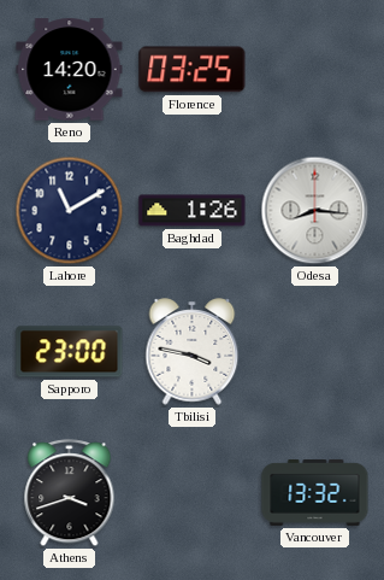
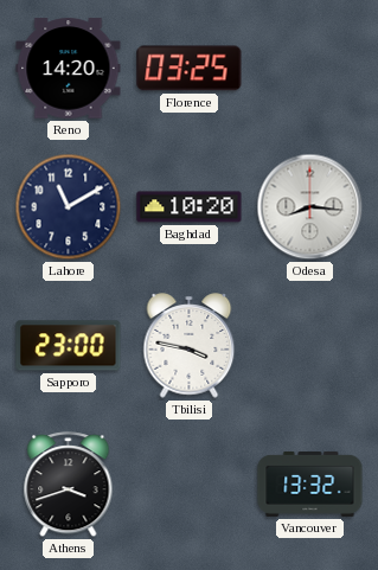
Baghdad: 1:26 -> 10:20
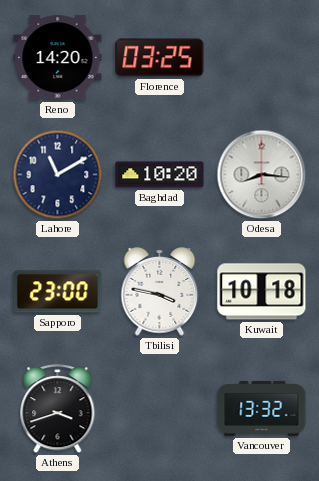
Kuwait: none -> 10:18
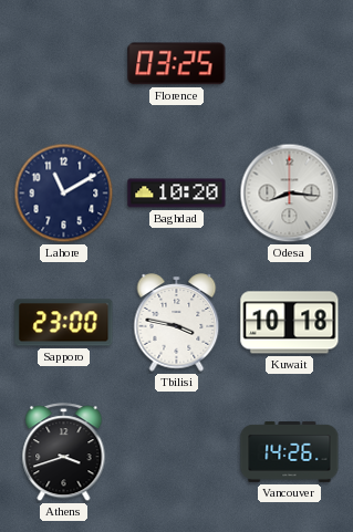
Reno: 14:20 -> none
Vancouver: 13:32 -> 14:26
